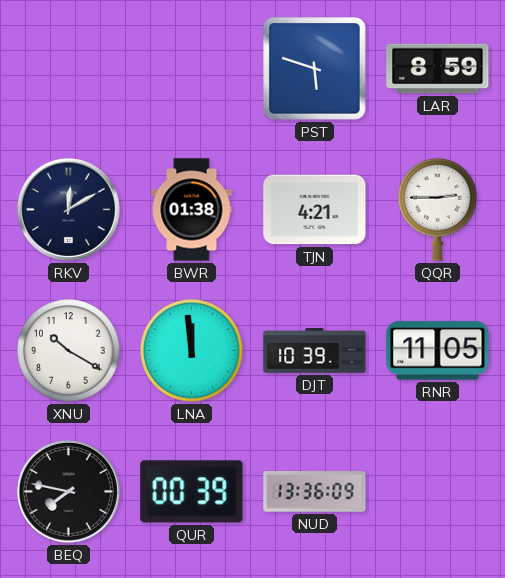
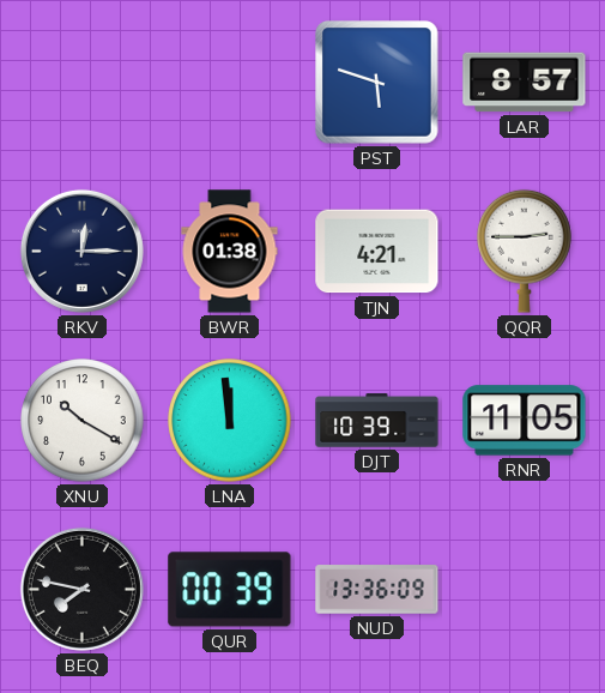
LAR: 8:59 -> 8:57
RKV: 12:10 -> 12:15
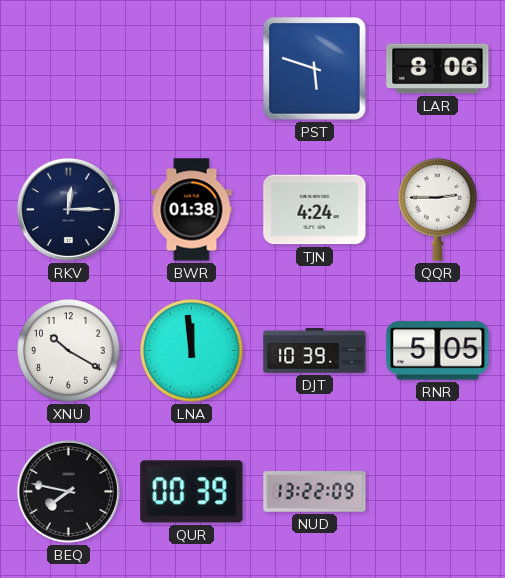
LAR: 8:57 -> 8:06
TJN: 4:21 -> 4:24
RNR: 11:05 -> 5:05
NUD: 13:36 -> 13:22
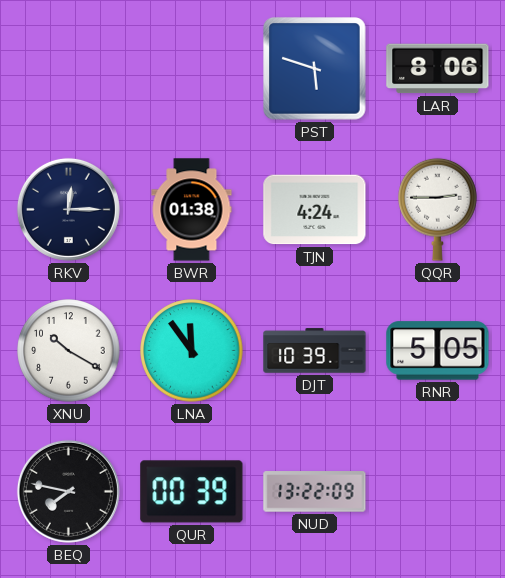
LNA: 11:59 -> 11:54
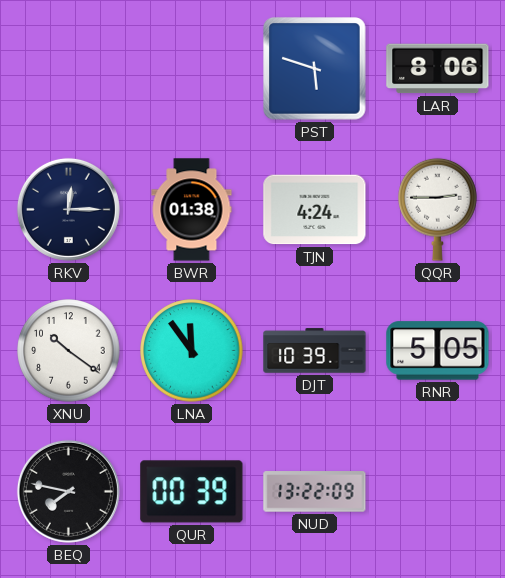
XNU: 10:20 -> 10:21
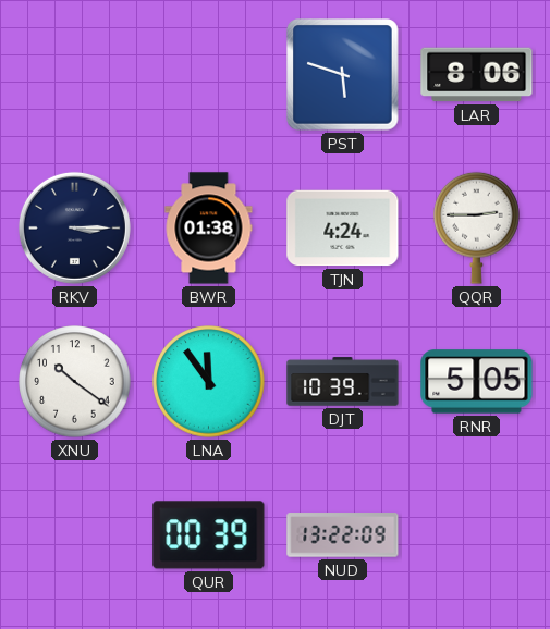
RKV: 12:15 -> 3:15
BEQ: 7:47 -> none
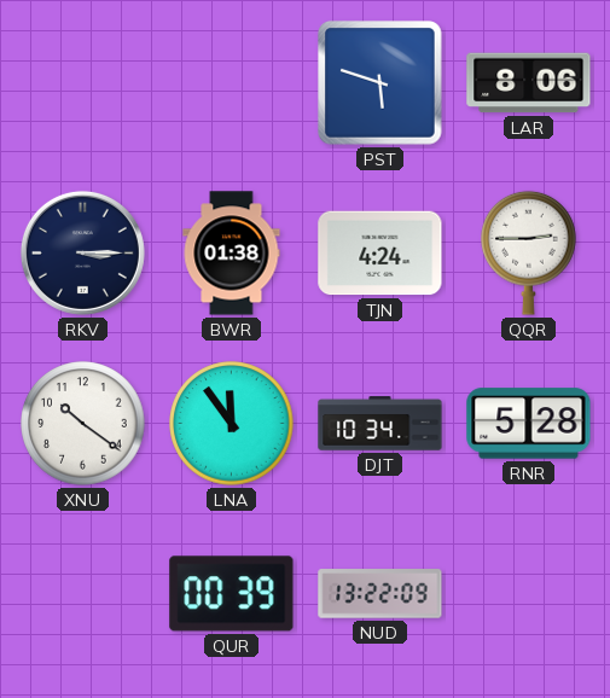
DJT: 10:39 -> 10:34
RNR: 5:05 -> 5:28
